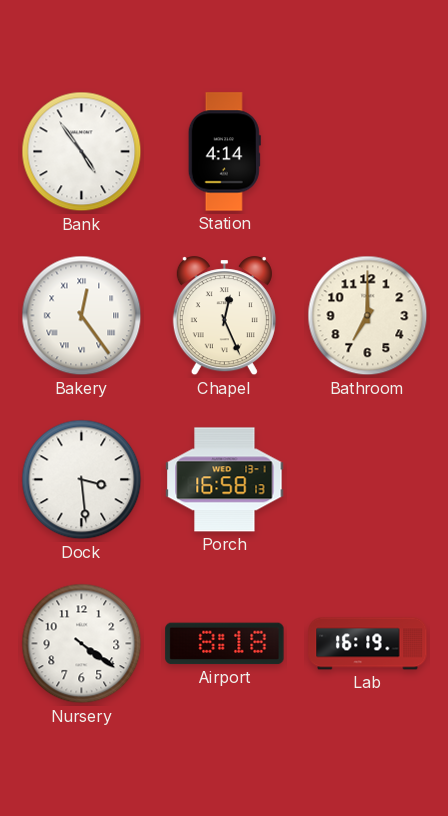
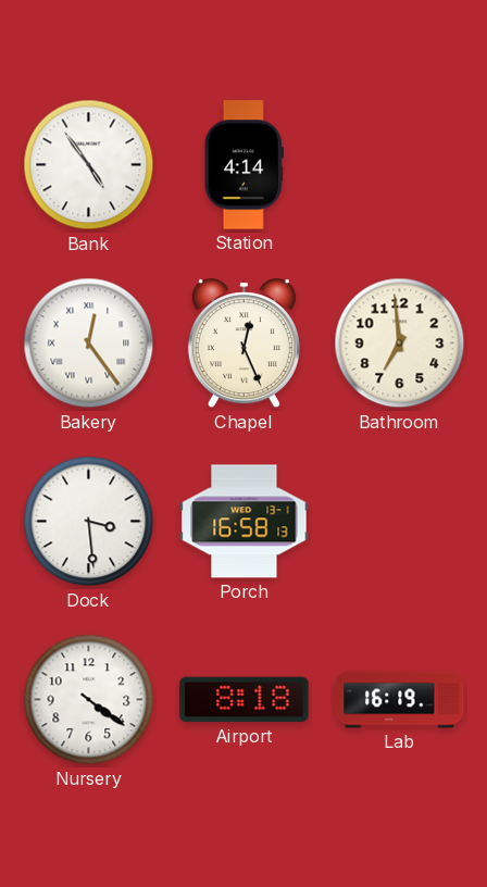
Bathroom: 7:00 -> 6:59
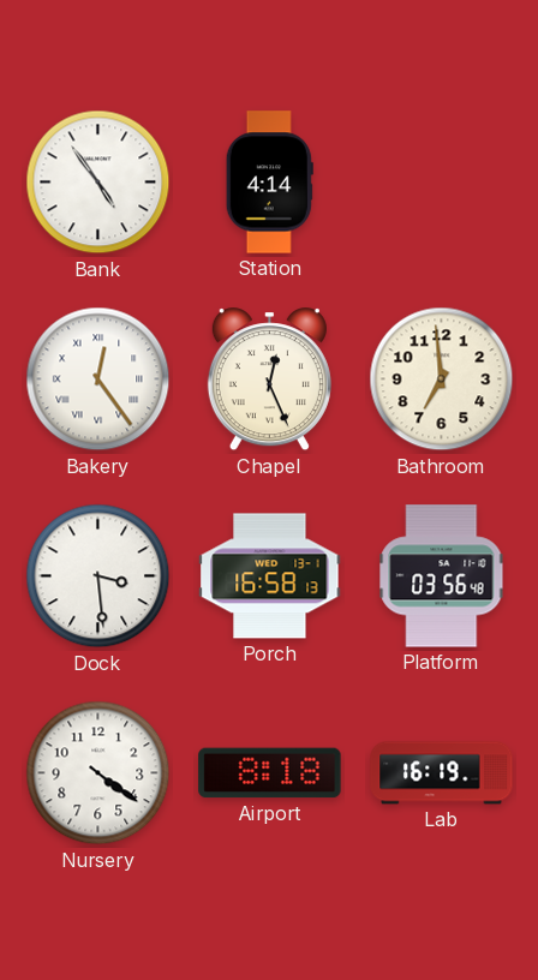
Platform: none -> 03:56
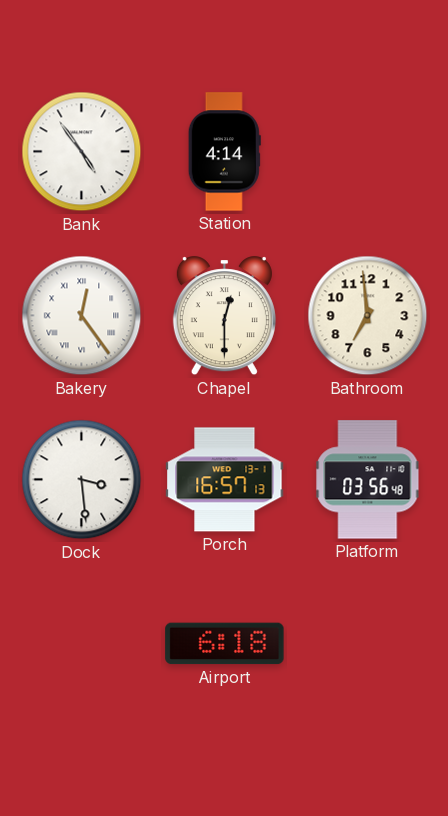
Chapel: 12:26 -> 12:30
Porch: 16:58 -> 16:57
Nursery: 4:21 -> none
Airport: 8:18 -> 6:18
Lab: 16:19 -> none
